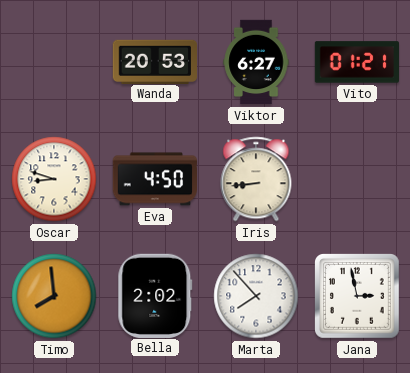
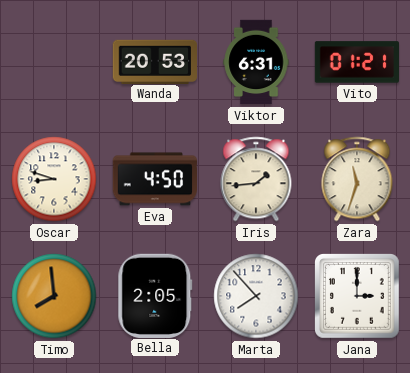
Viktor: 6:27 -> 6:31
Iris: 8:44 -> 1:44
Zara: none -> 11:33
Bella: 2:02 -> 2:05
Jana: 2:58 -> 3:00
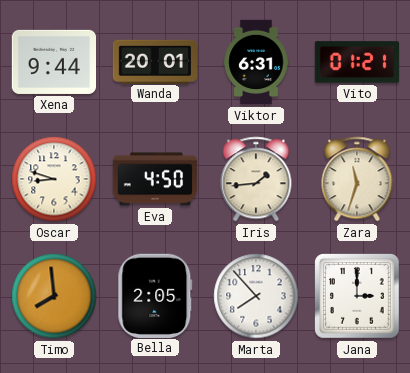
Xena: none -> 9:44
Wanda: 20:53 -> 20:01
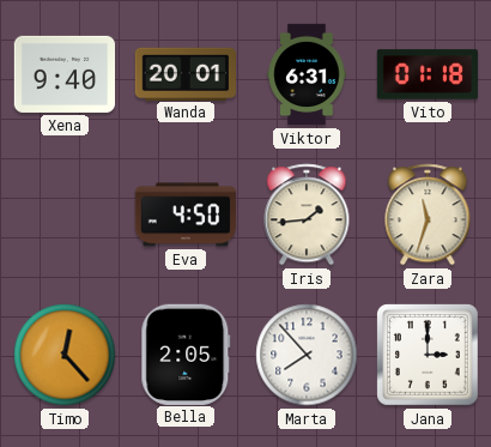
Xena: 9:44 -> 9:40
Vito: 01:21 -> 01:18
Oscar: 8:48 -> none
Timo: 7:59 -> 12:23
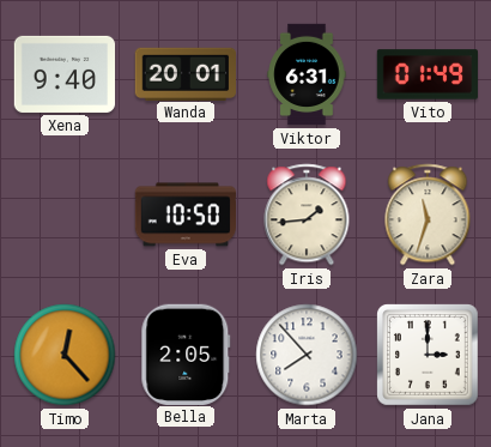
Vito: 01:18 -> 01:49
Eva: 4:50 -> 10:50
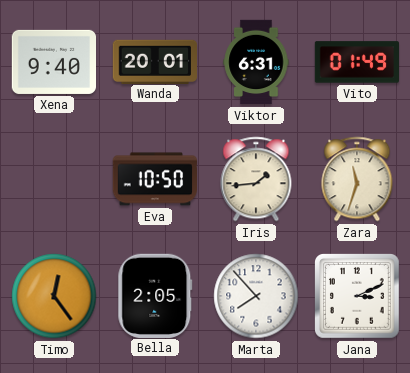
Timo: 12:23 -> 12:24
Jana: 3:00 -> 3:11
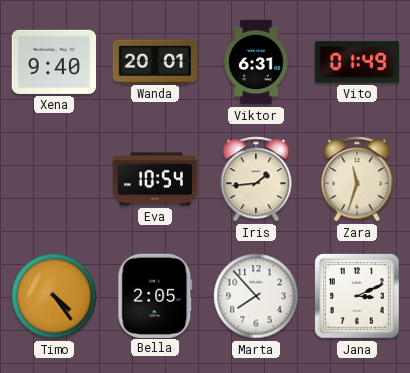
Eva: 10:50 -> 10:54
Timo: 12:24 -> 4:24
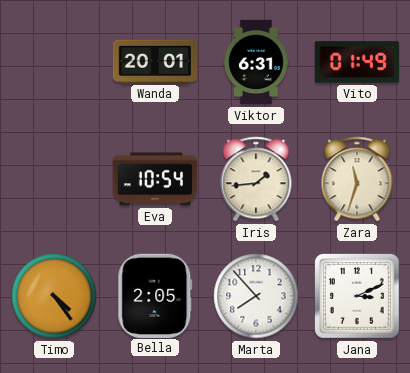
Xena: 9:40 -> none
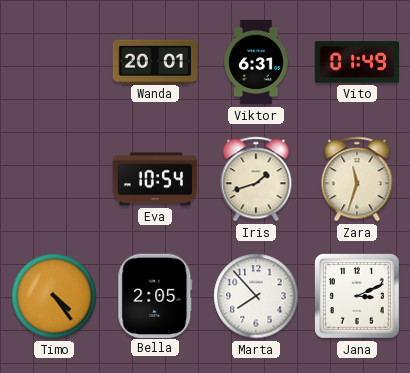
Iris: 1:44 -> 1:42
